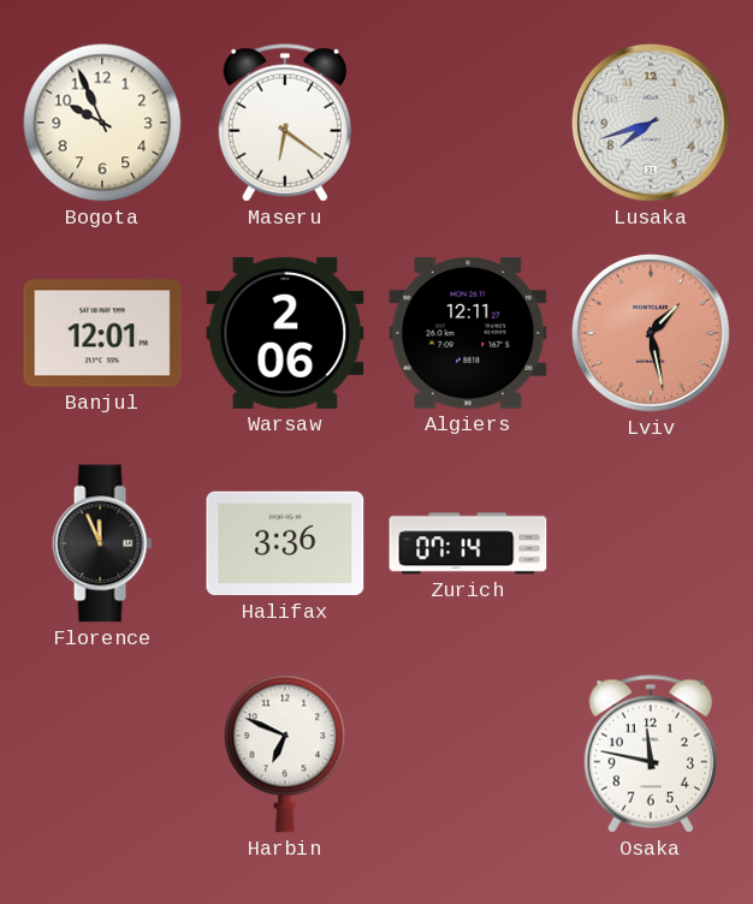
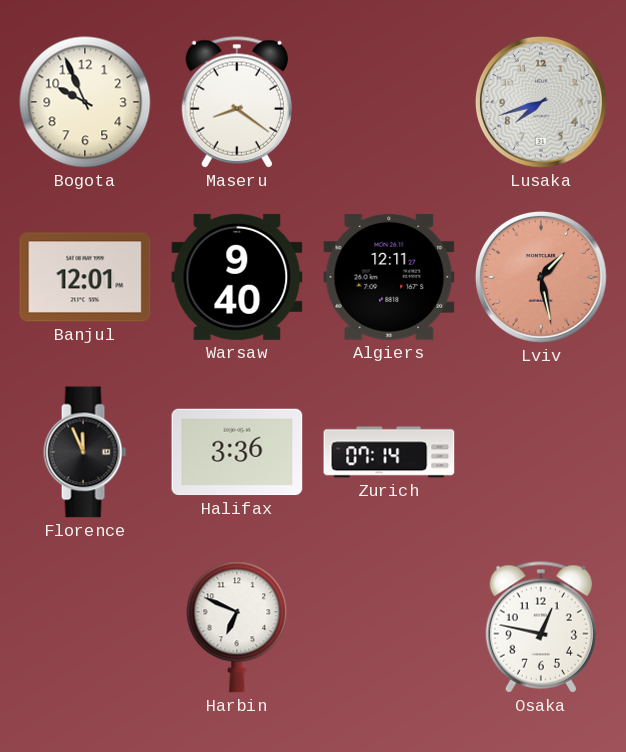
Maseru: 6:21 -> 8:21
Warsaw: 2:06 -> 9:40
Osaka: 11:47 -> 12:47
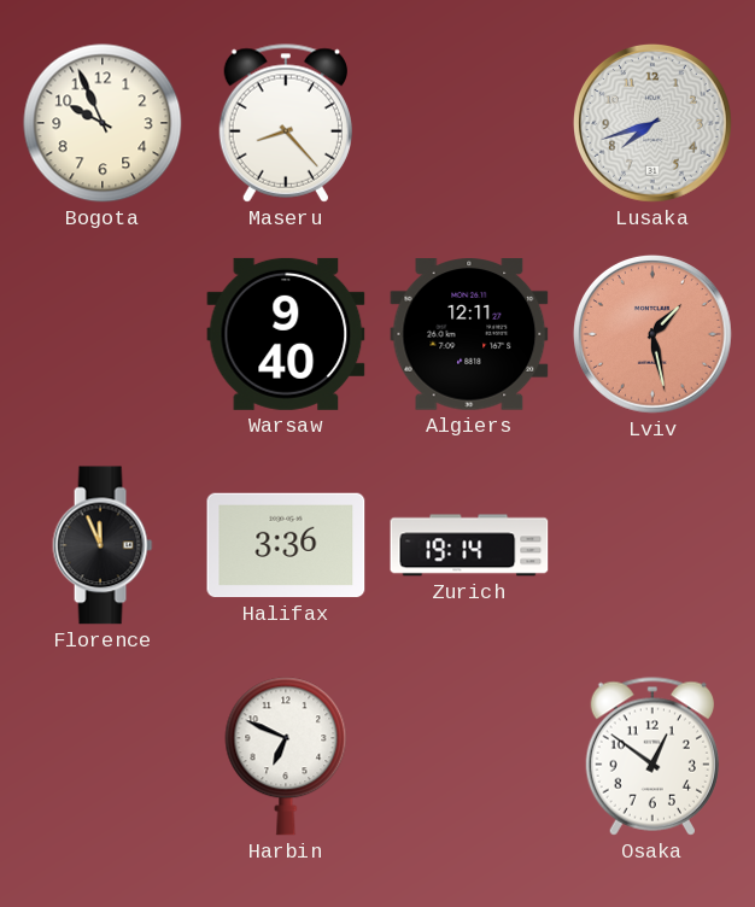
Maseru: 8:21 -> 8:23
Banjul: 12:01 -> none
Zurich: 07:14 -> 19:14
Osaka: 12:47 -> 12:51
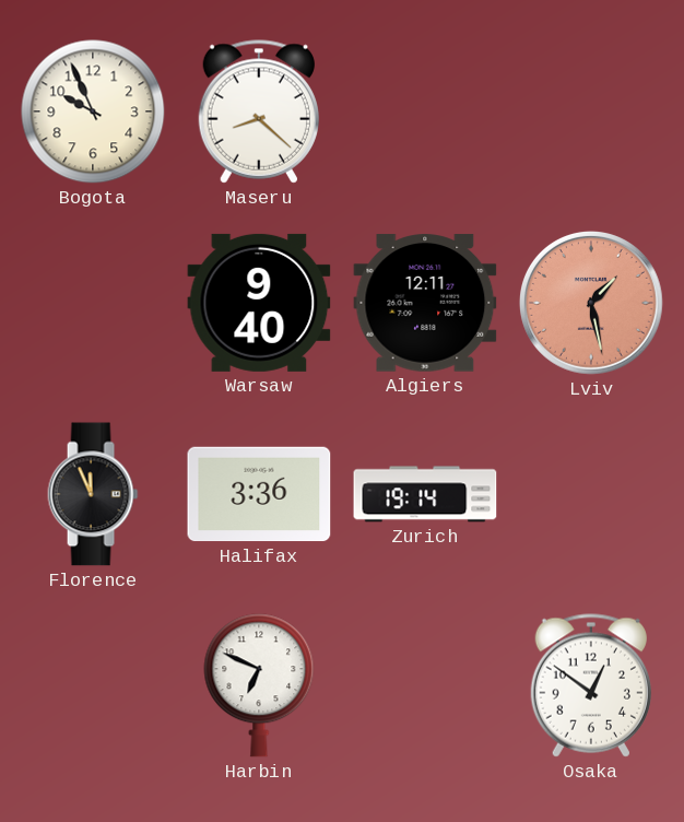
Maseru: 8:23 -> 8:22
Lusaka: 7:42 -> none
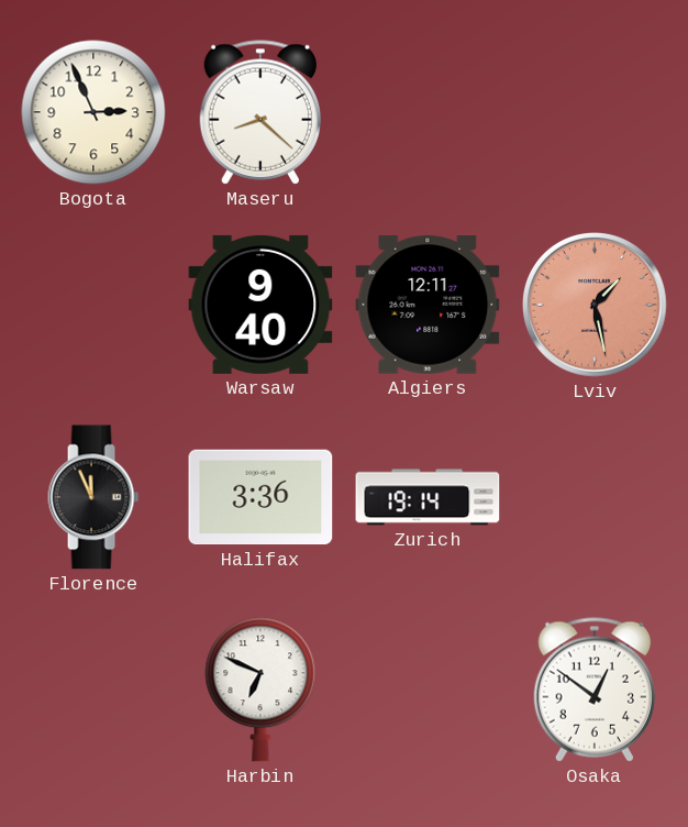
Bogota: 9:56 -> 2:56
